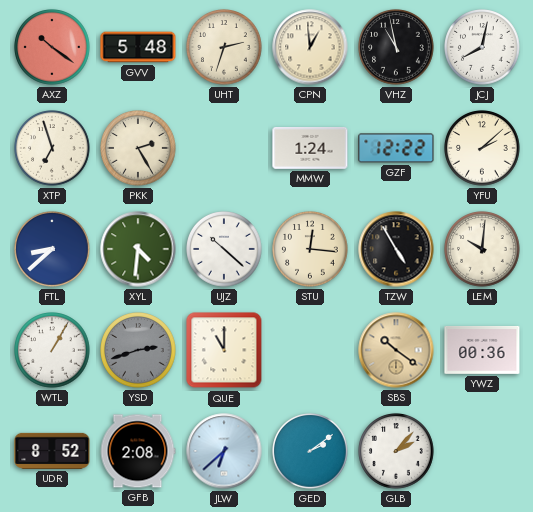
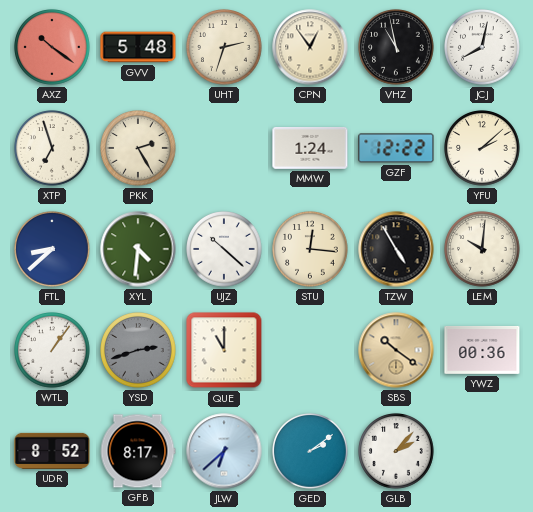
CPN: 12:59 -> 12:54
WTL: 1:05 -> 1:06
GFB: 2:08 -> 8:17
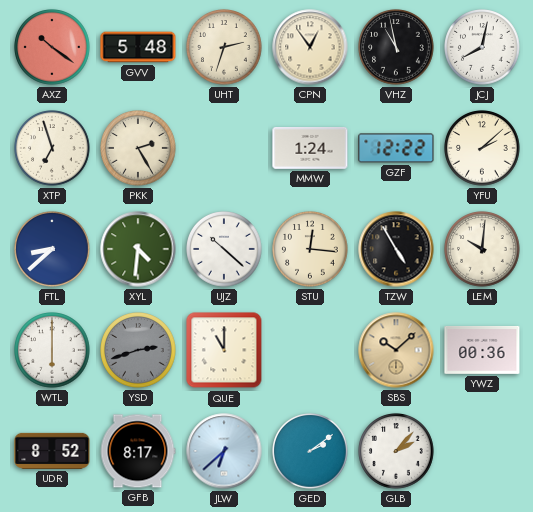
WTL: 1:06 -> 6:00
SBS: 10:21 -> 10:08
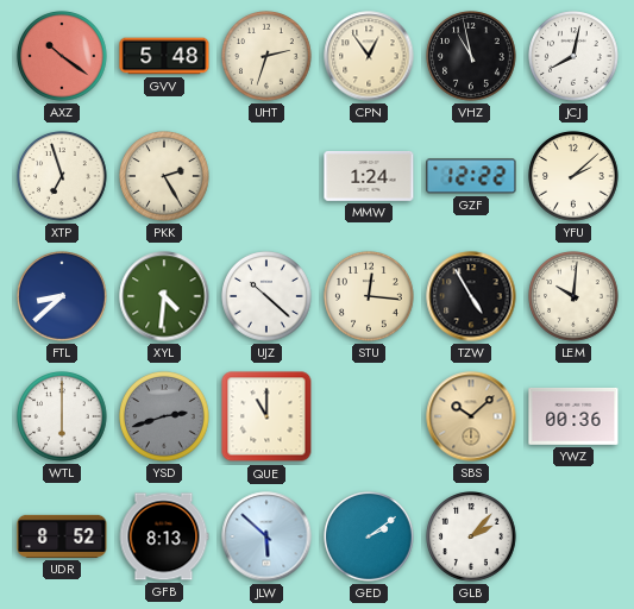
GFB: 8:17 -> 8:13
JLW: 6:38 -> 5:52
